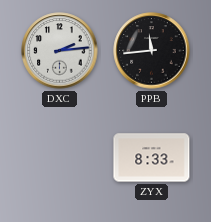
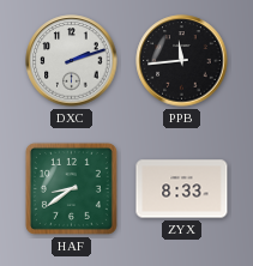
DXC: 2:14 -> 2:12
HAF: none -> 8:39
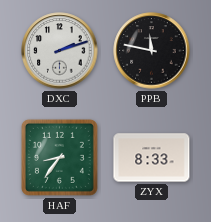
PPB: 11:44 -> 11:47
HAF: 8:39 -> 8:36
